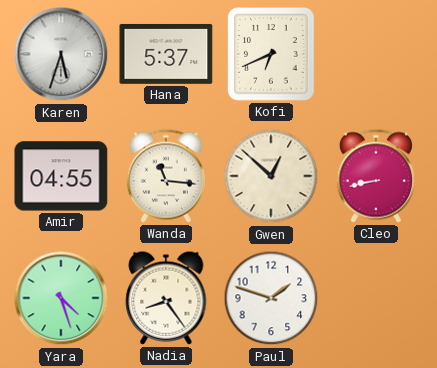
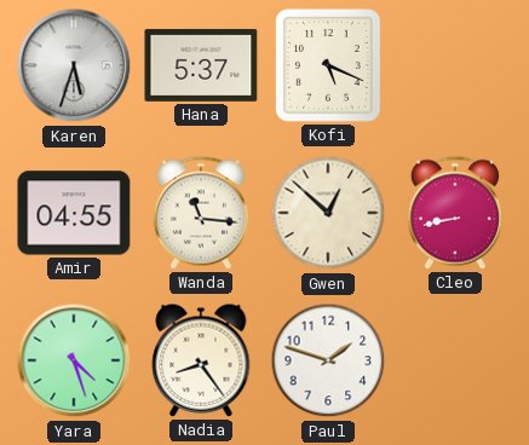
Kofi: 6:41 -> 5:19
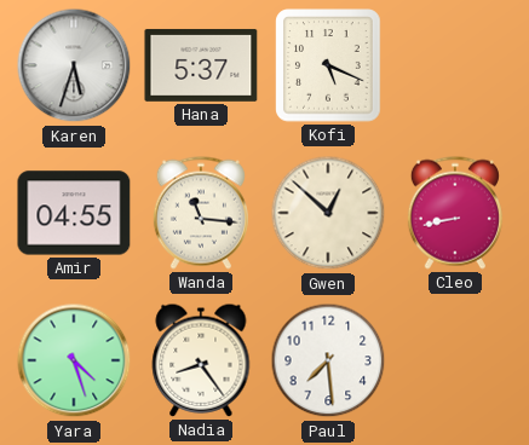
Paul: 1:48 -> 7:29
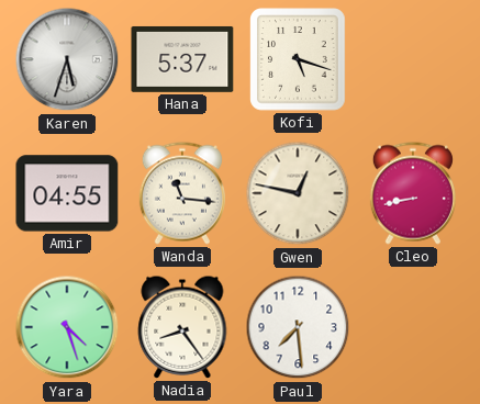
Kofi: 5:19 -> 5:18
Gwen: 12:52 -> 12:47
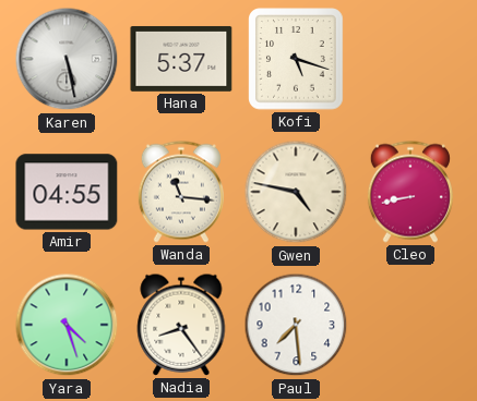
Karen: 5:33 -> 5:28
Gwen: 12:47 -> 4:47
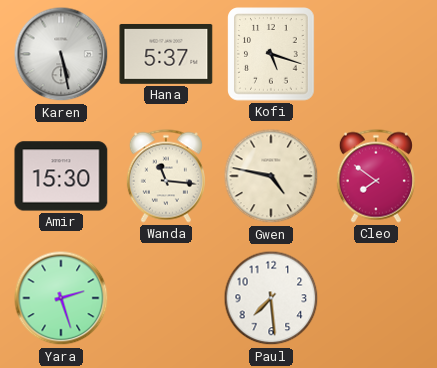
Amir: 04:55 -> 15:30
Cleo: 8:43 -> 7:51
Yara: 4:27 -> 2:27
Nadia: 8:24 -> none
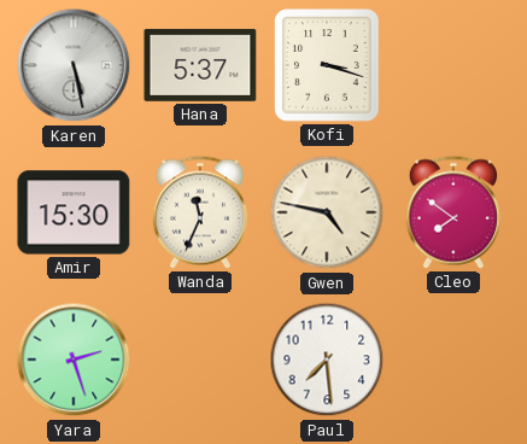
Kofi: 5:18 -> 3:18
Wanda: 11:16 -> 11:34
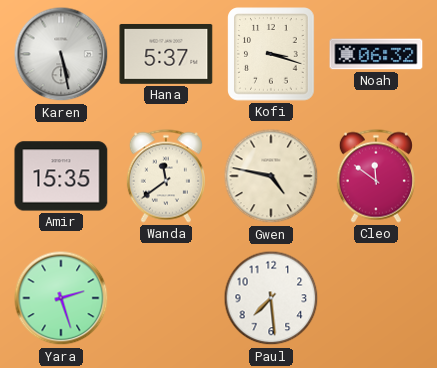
Noah: none -> 06:32
Amir: 15:30 -> 15:35
Wanda: 11:34 -> 11:39
Cleo: 7:51 -> 11:51
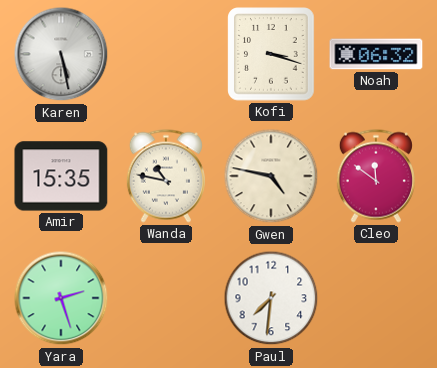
Hana: 5:37 -> none
Wanda: 11:39 -> 10:47
Paul: 7:29 -> 7:31
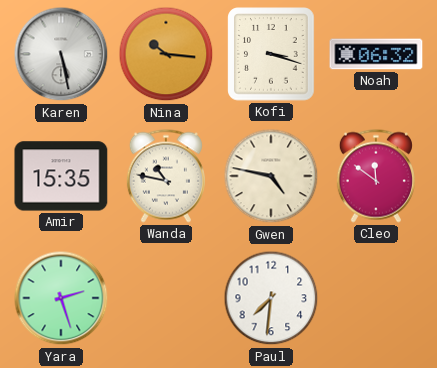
Nina: none -> 10:16
